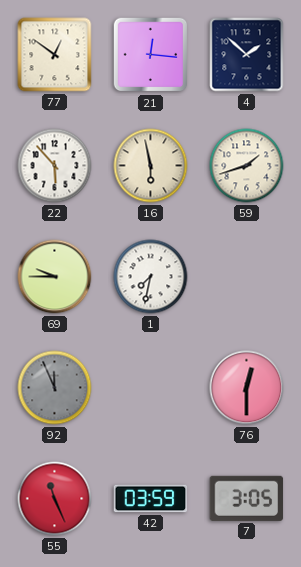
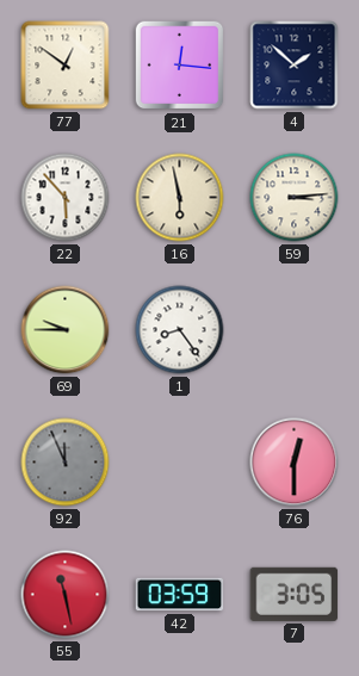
59: 1:42 -> 3:14
1: 7:32 -> 8:24
55: 11:26 -> 11:28
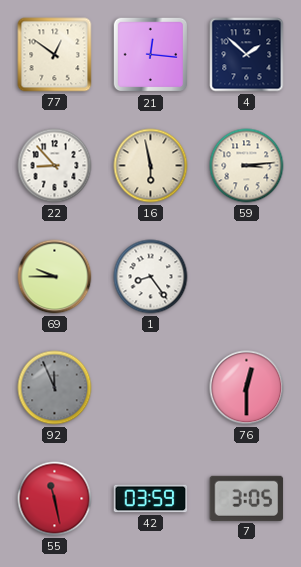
22: 5:53 -> 8:53
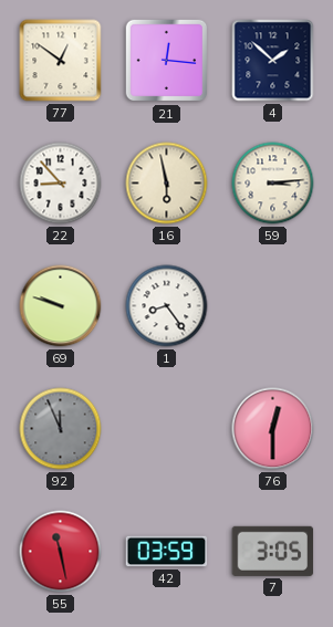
69: 9:45 -> 9:48
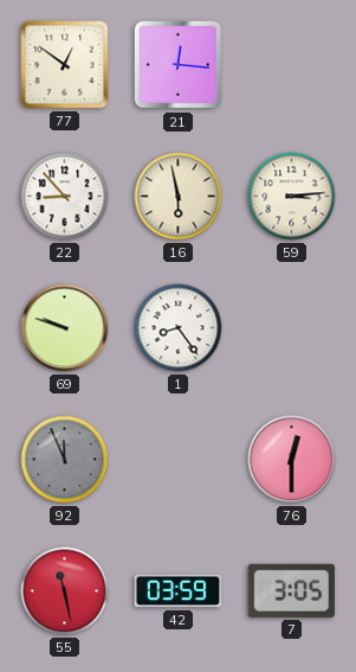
4: 1:52 -> none
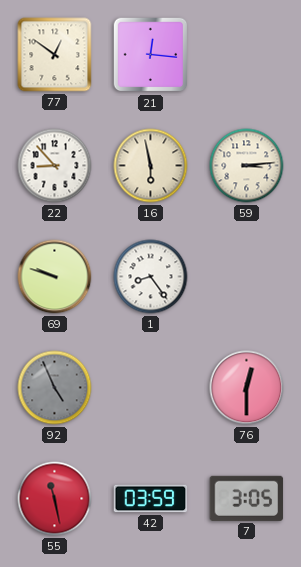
92: 11:56 -> 4:56
